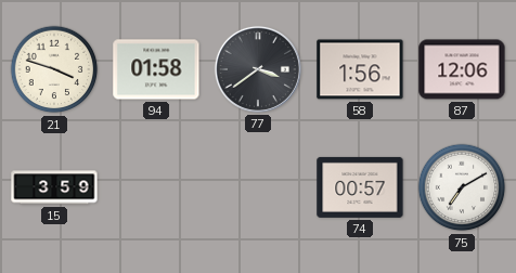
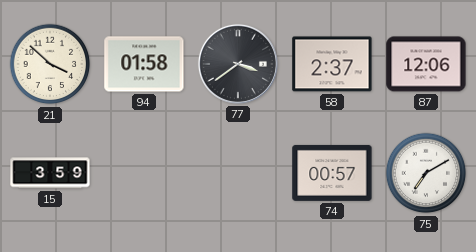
21: 3:48 -> 3:52
58: 1:56 -> 2:37
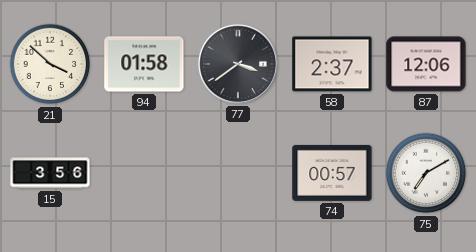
15: 3:59 -> 3:56
